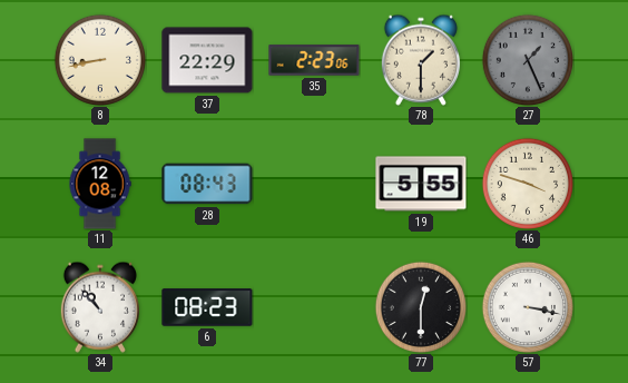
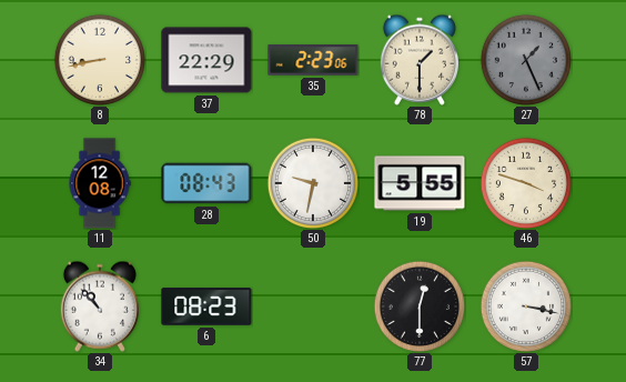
50: none -> 9:32
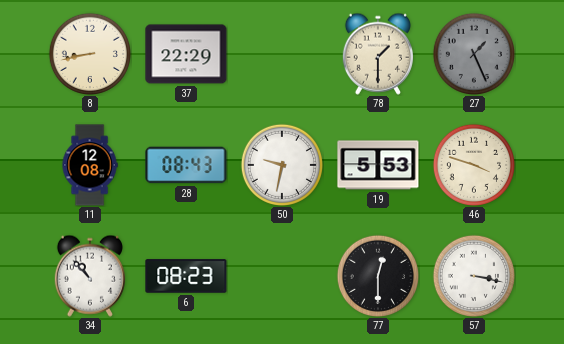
35: 2:23 -> none
19: 5:55 -> 5:53
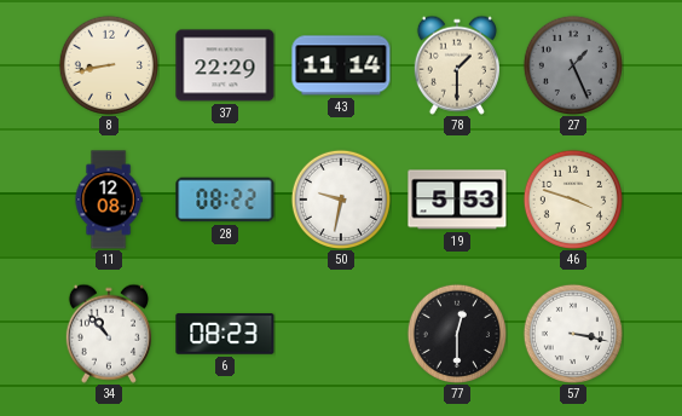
43: none -> 11:14
28: 08:43 -> 08:22
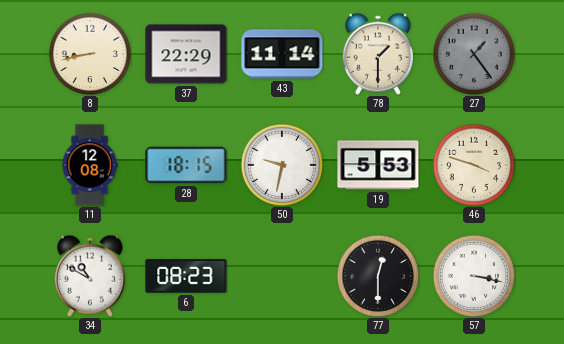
27: 1:26 -> 1:24
28: 08:22 -> 18:15
34: 10:53 -> 10:50
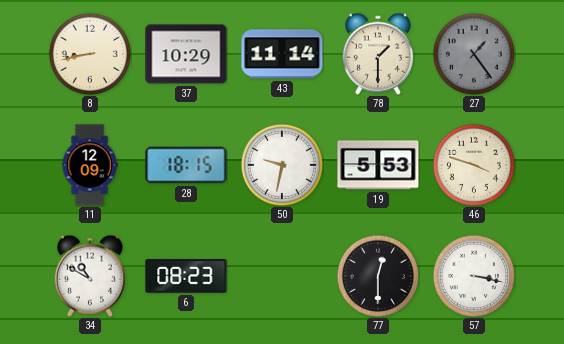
37: 22:29 -> 10:29
11: 12:08 -> 12:09
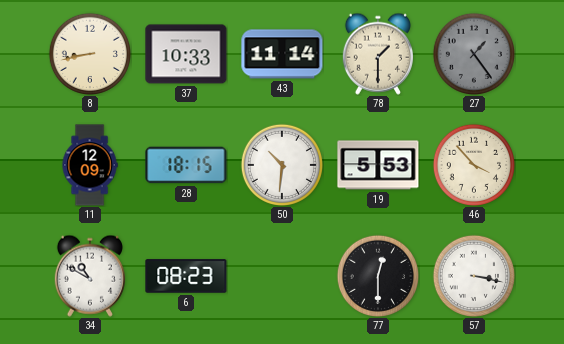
37: 10:29 -> 10:33
50: 9:32 -> 10:31
46: 3:48 -> 3:53
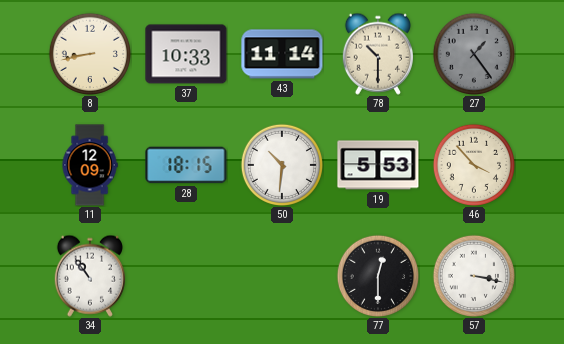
78: 1:30 -> 10:30
34: 10:50 -> 10:54
6: 08:23 -> none
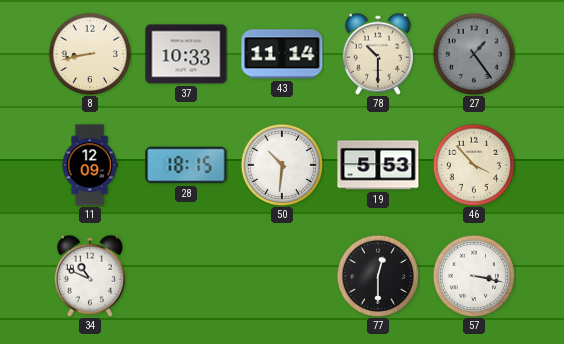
34: 10:54 -> 10:49
